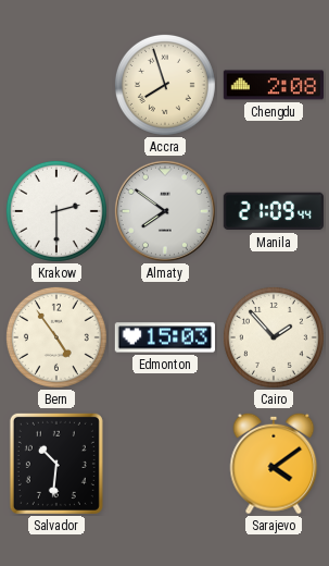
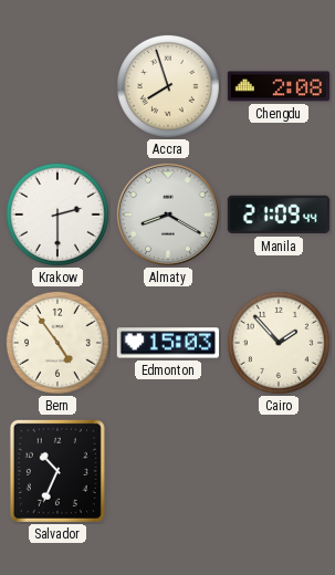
Almaty: 7:51 -> 8:20
Salvador: 10:31 -> 10:34
Sarajevo: 4:09 -> none
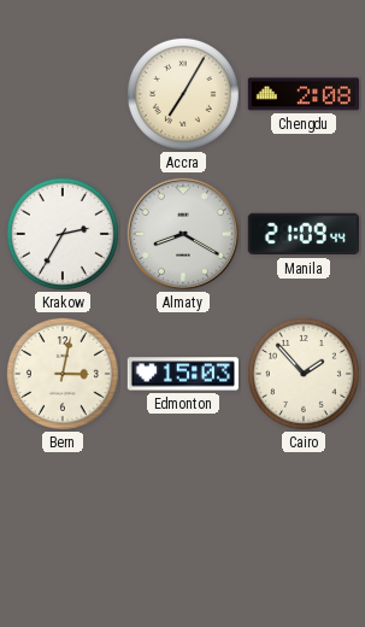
Accra: 7:57 -> 7:05
Krakow: 2:30 -> 2:35
Bern: 4:54 -> 3:02
Salvador: 10:34 -> none
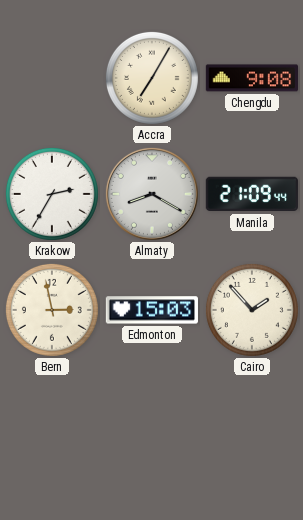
Chengdu: 2:08 -> 9:08
Bern: 3:02 -> 2:58
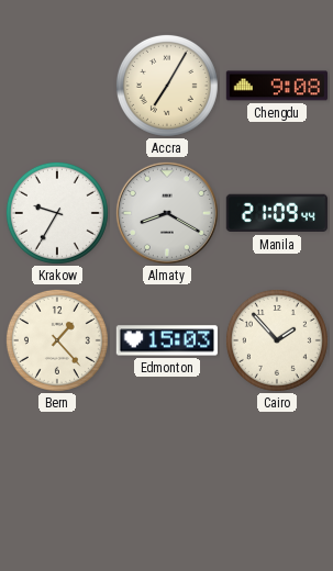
Krakow: 2:35 -> 9:35
Bern: 2:58 -> 1:23
